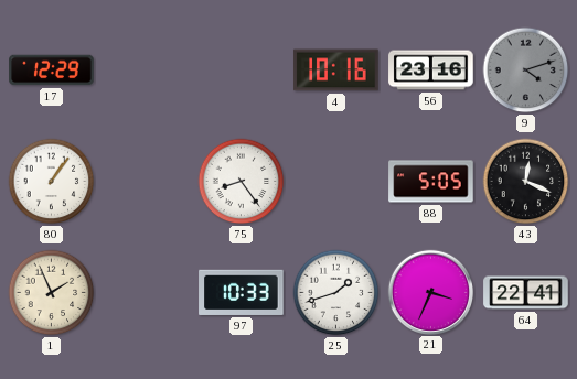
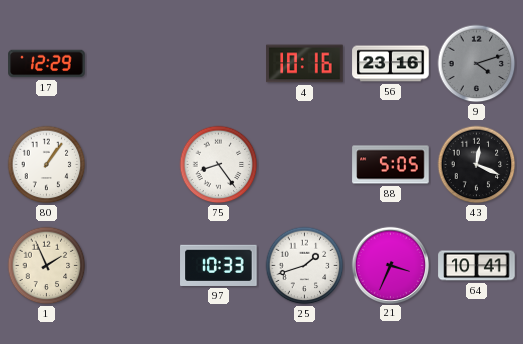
64: 22:41 -> 10:41
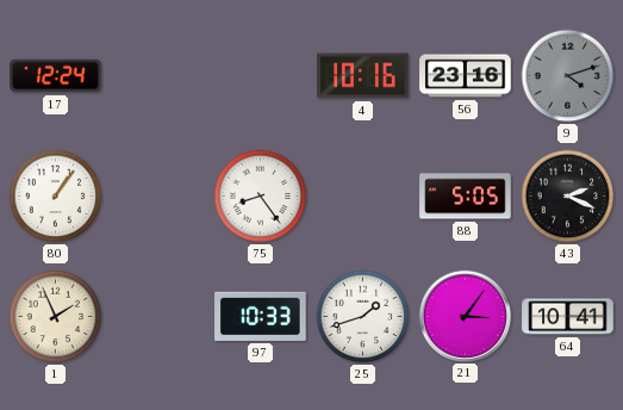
17: 12:29 -> 12:24
43: 12:19 -> 2:19
21: 3:34 -> 3:06
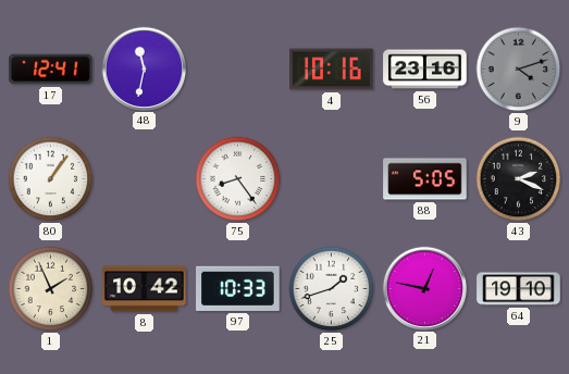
17: 12:24 -> 12:41
48: none -> 11:32
8: none -> 10:42
21: 3:06 -> 12:47
64: 10:41 -> 19:10
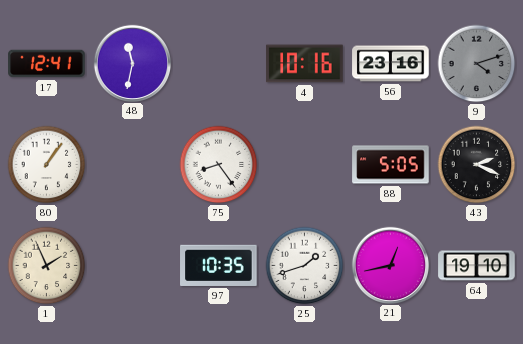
8: 10:42 -> none
97: 10:33 -> 10:35
21: 12:47 -> 12:43
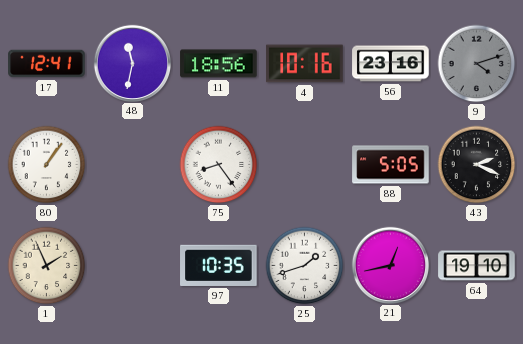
11: none -> 18:56
